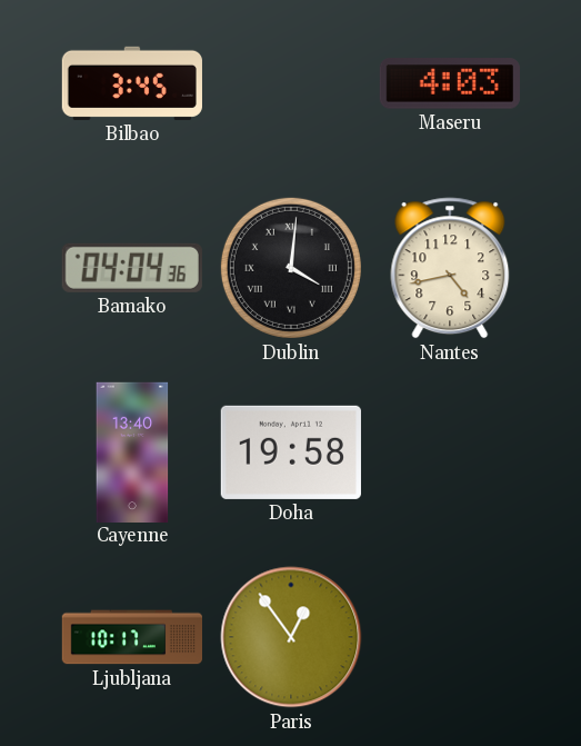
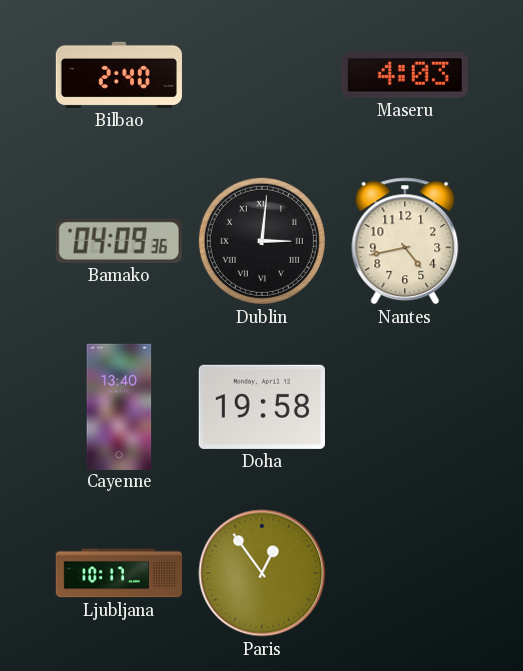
Bilbao: 3:45 -> 2:40
Bamako: 04:04 -> 04:09
Dublin: 4:01 -> 3:01
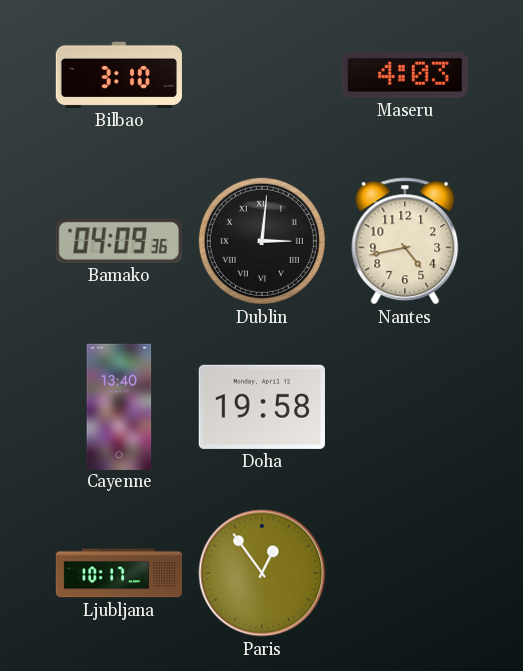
Bilbao: 2:40 -> 3:10
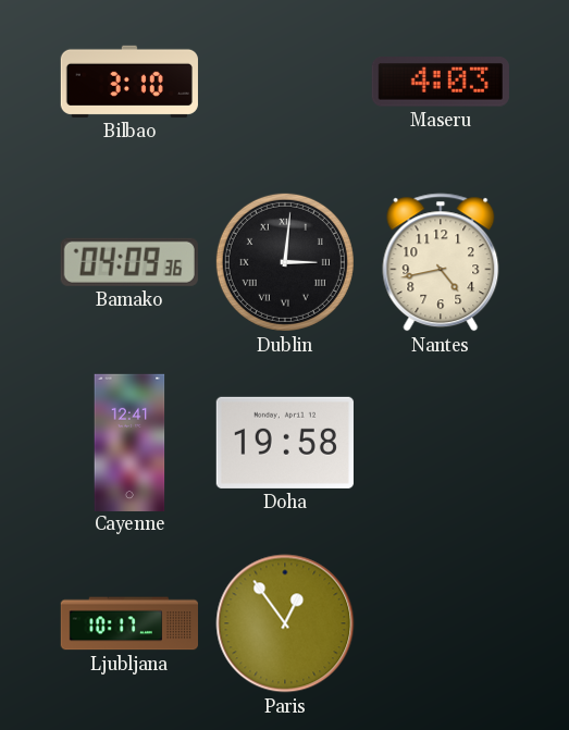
Cayenne: 13:40 -> 12:41
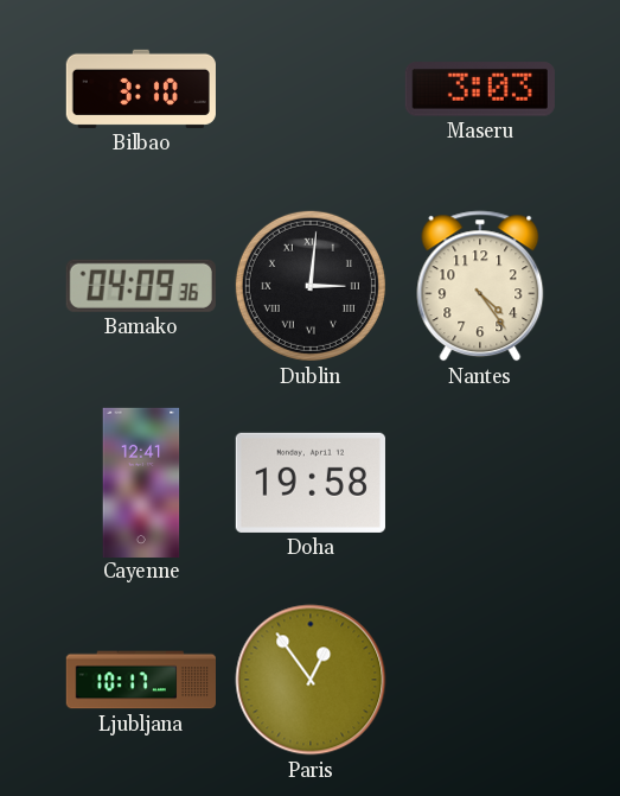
Maseru: 4:03 -> 3:03
Nantes: 4:43 -> 4:24
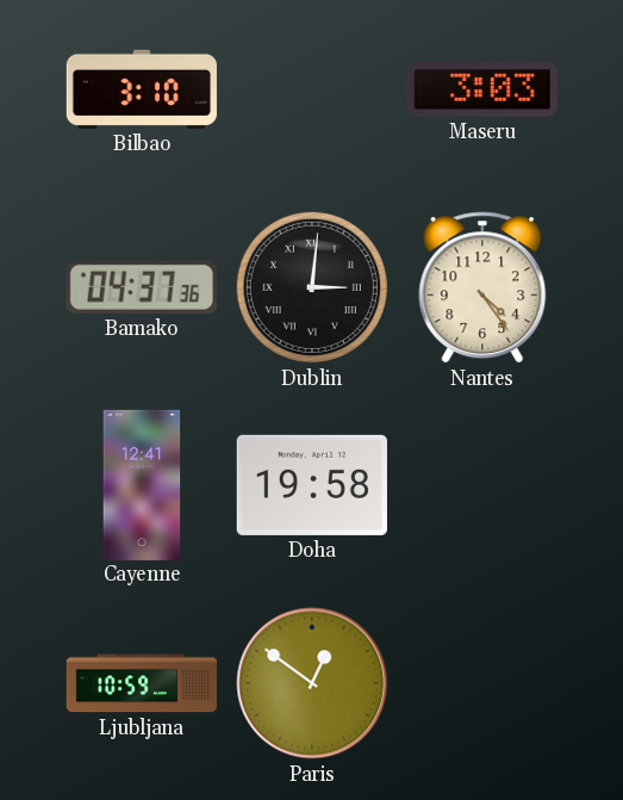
Bamako: 04:09 -> 04:37
Ljubljana: 10:17 -> 10:59
Paris: 12:54 -> 12:51
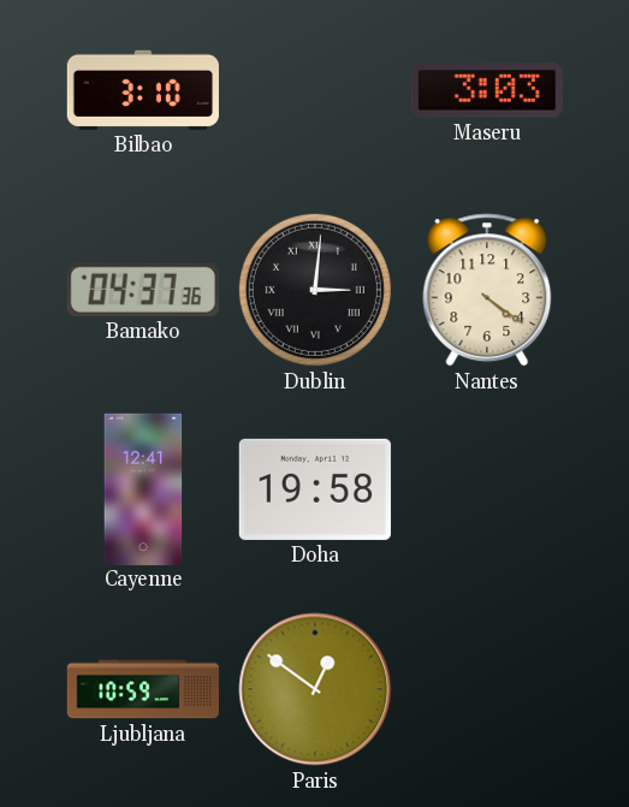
Nantes: 4:24 -> 4:21
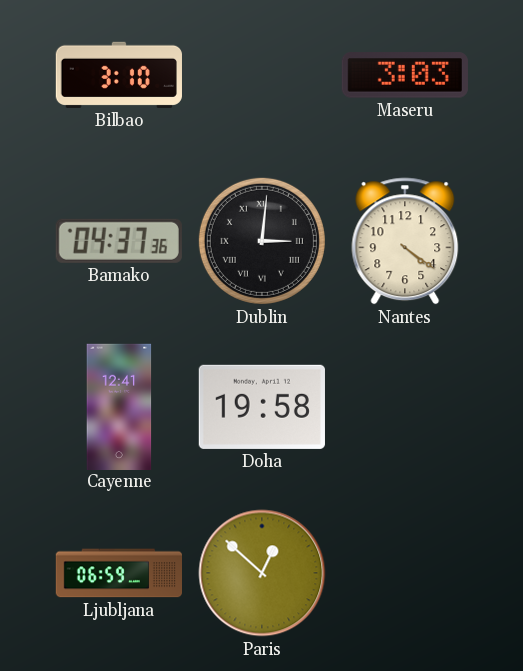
Ljubljana: 10:59 -> 06:59
Paris: 12:51 -> 12:52
